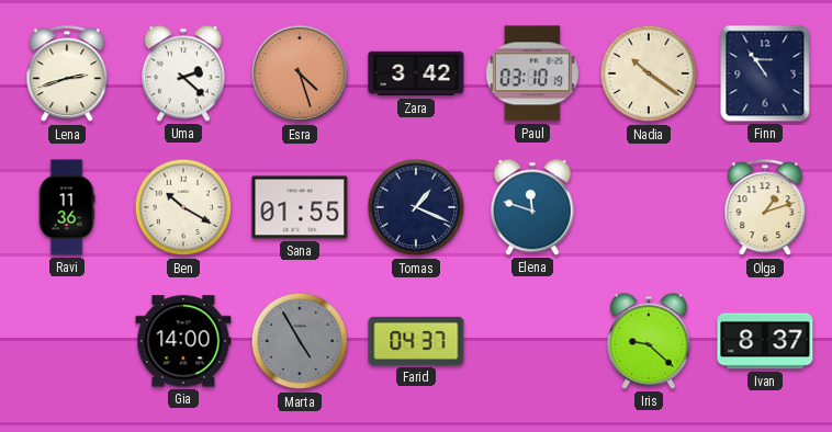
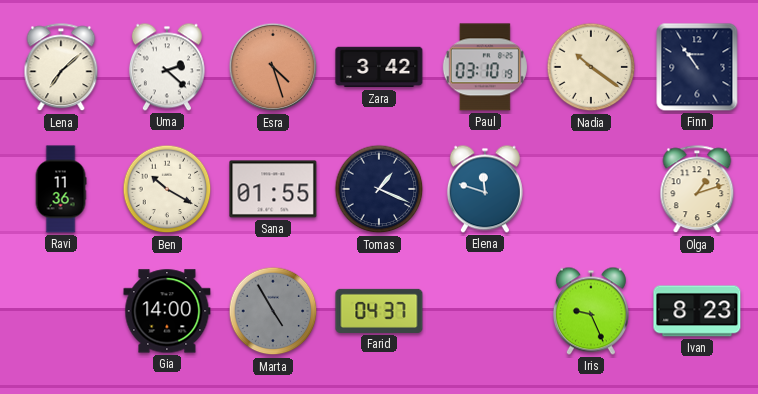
Lena: 2:42 -> 7:08
Iris: 9:22 -> 9:26
Ivan: 8:37 -> 8:23
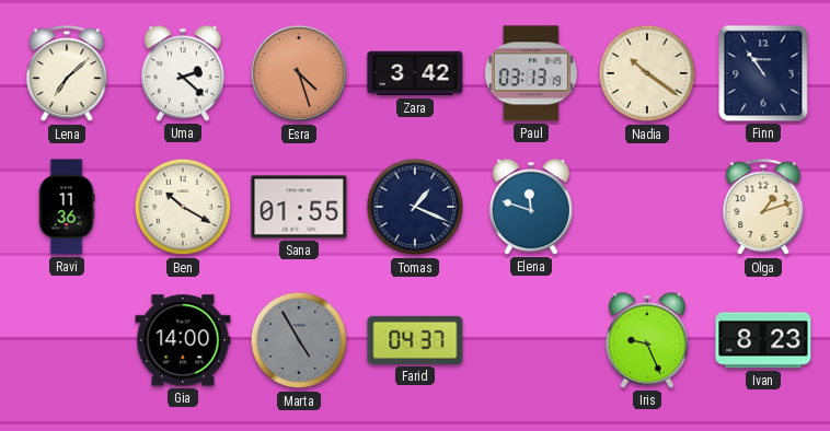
Paul: 03:10 -> 03:13
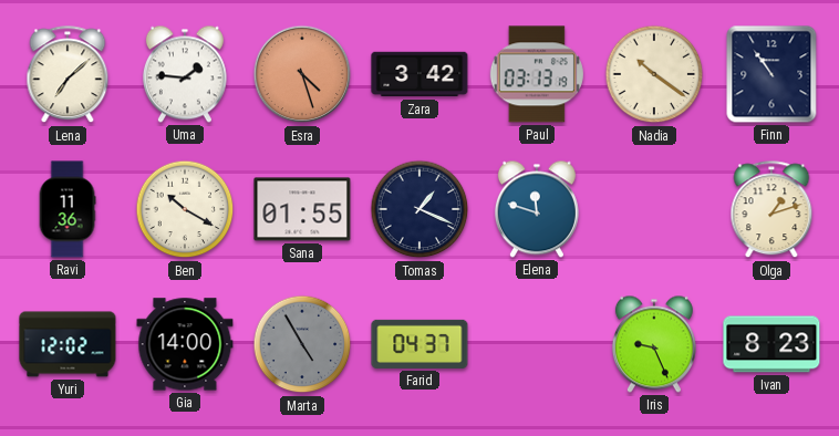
Uma: 2:22 -> 1:46
Yuri: none -> 12:02
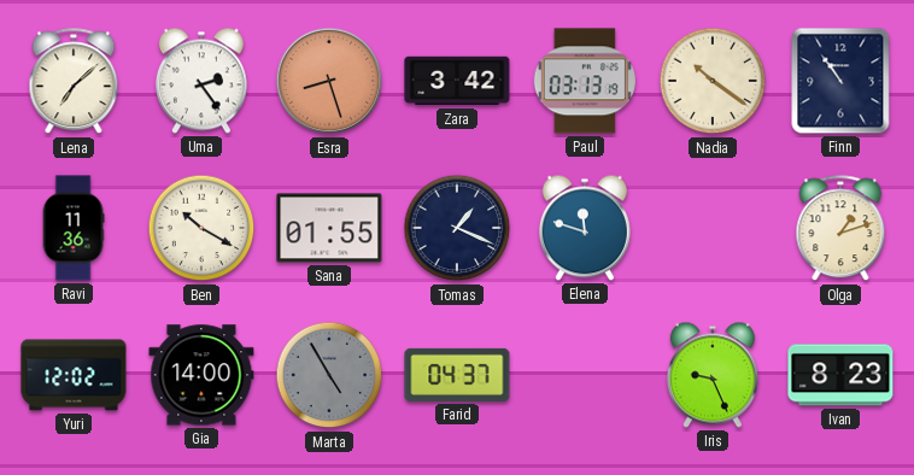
Uma: 1:46 -> 2:24
Esra: 4:27 -> 8:27
